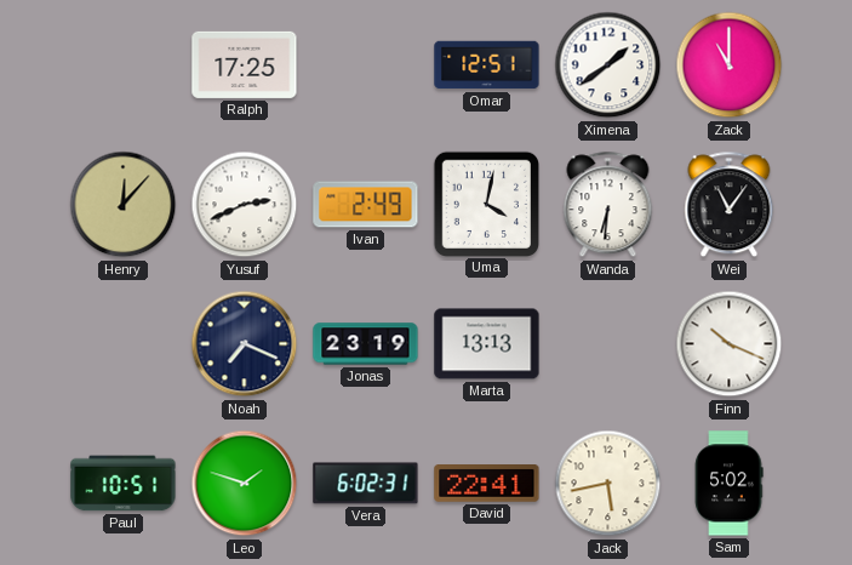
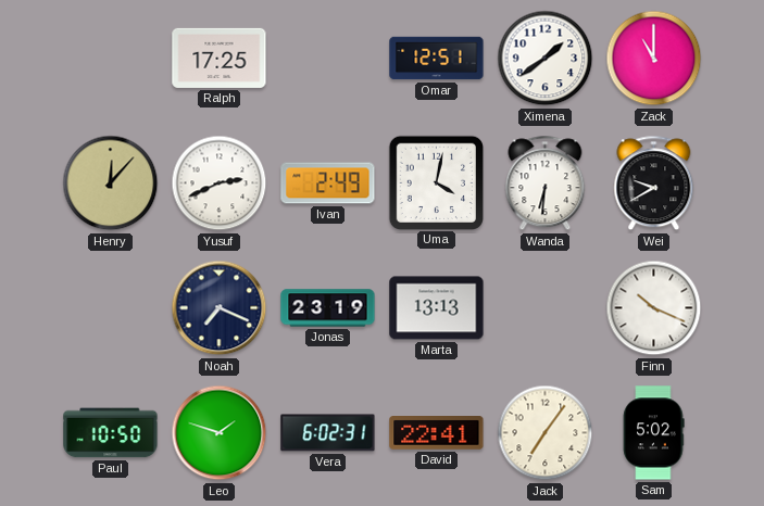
Wei: 11:06 -> 9:40
Paul: 10:51 -> 10:50
Jack: 5:43 -> 7:06
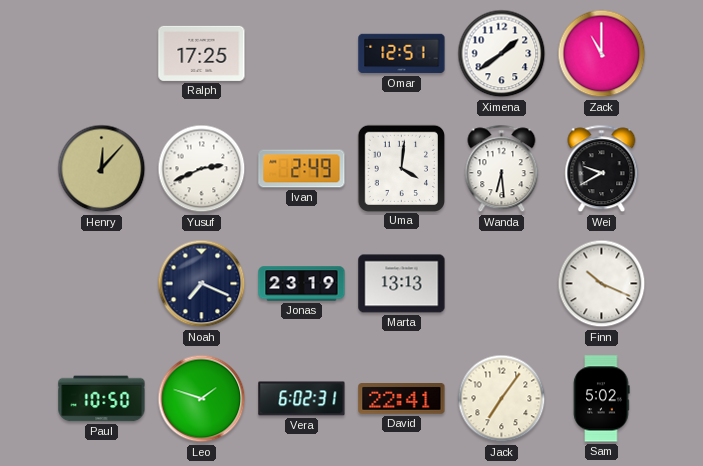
Uma: 4:02 -> 4:01
Wanda: 6:31 -> 6:29
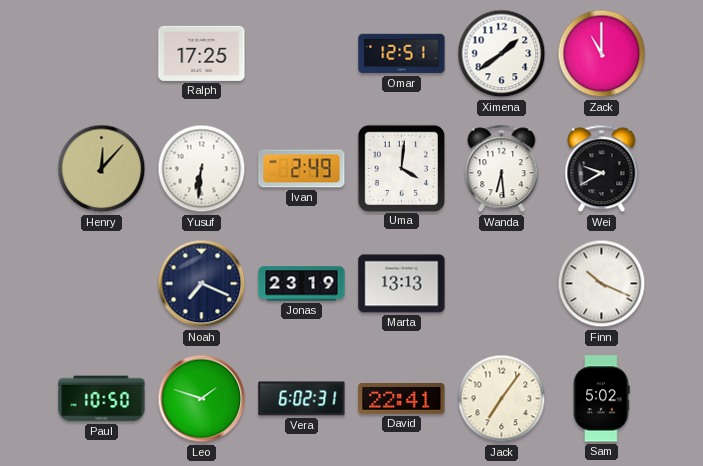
Yusuf: 2:41 -> 6:31
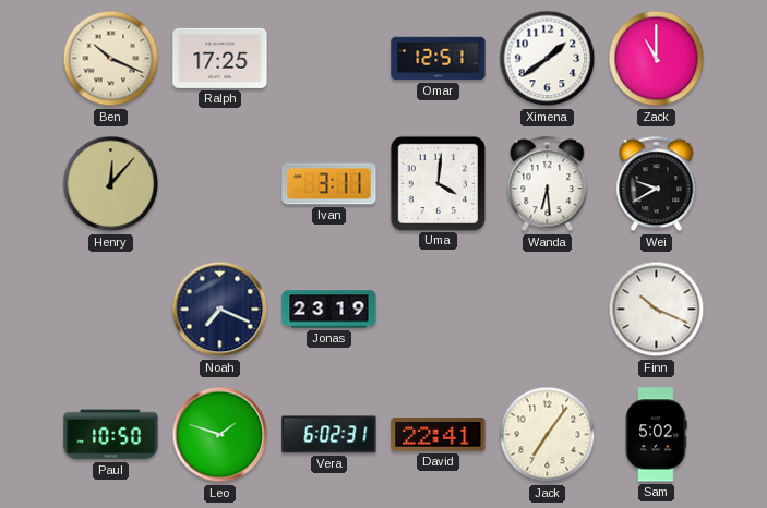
Ben: none -> 10:19
Yusuf: 6:31 -> none
Ivan: 2:49 -> 3:11
Marta: 13:13 -> none
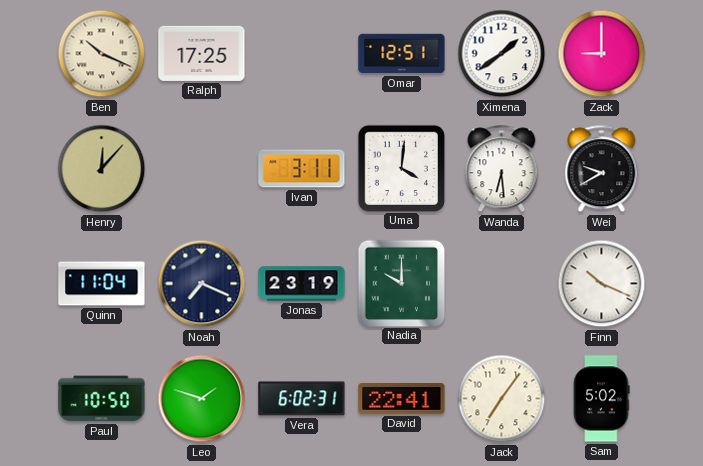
Zack: 11:00 -> 9:00
Quinn: none -> 11:04
Nadia: none -> 10:00
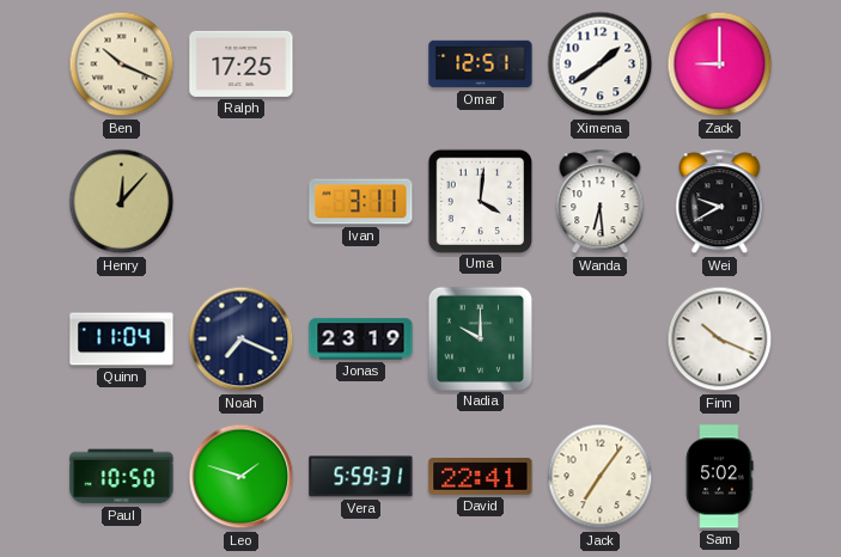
Vera: 6:02 -> 5:59
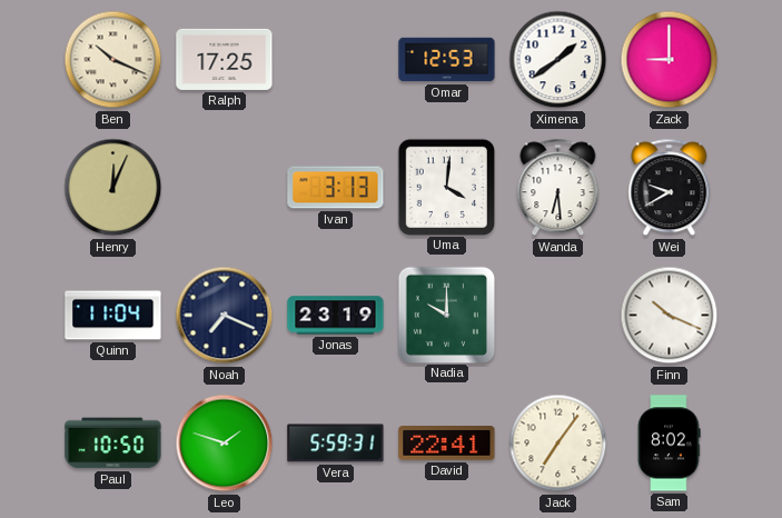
Omar: 12:51 -> 12:53
Henry: 12:07 -> 12:04
Ivan: 3:11 -> 3:13
Sam: 5:02 -> 8:02
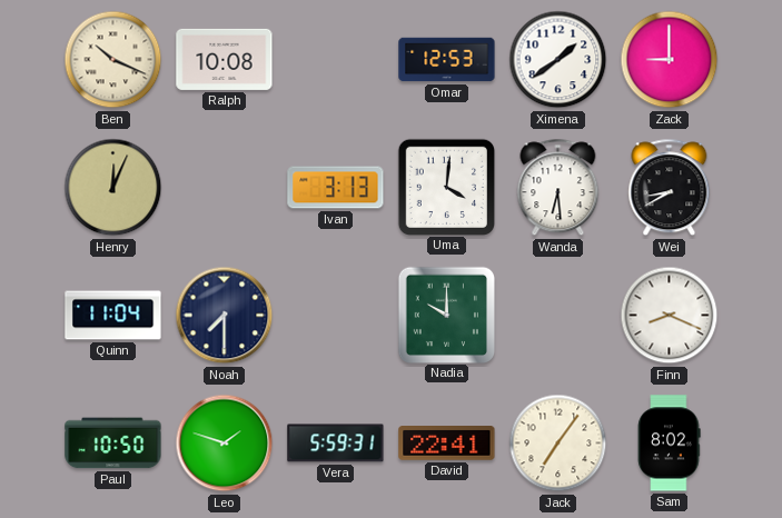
Ralph: 17:25 -> 10:08
Wei: 9:40 -> 8:40
Noah: 7:19 -> 7:30
Jonas: 23:19 -> none
Finn: 10:19 -> 8:19
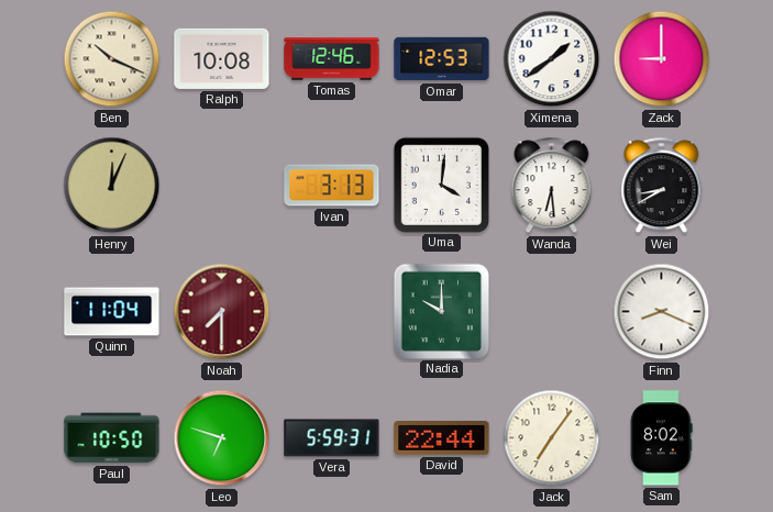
Tomas: none -> 12:46
Noah dial: navy -> burgundy
Leo: 1:48 -> 6:48
David: 22:41 -> 22:44
